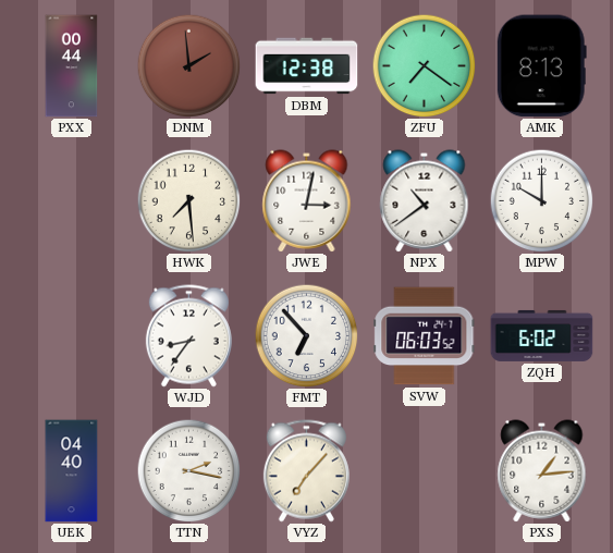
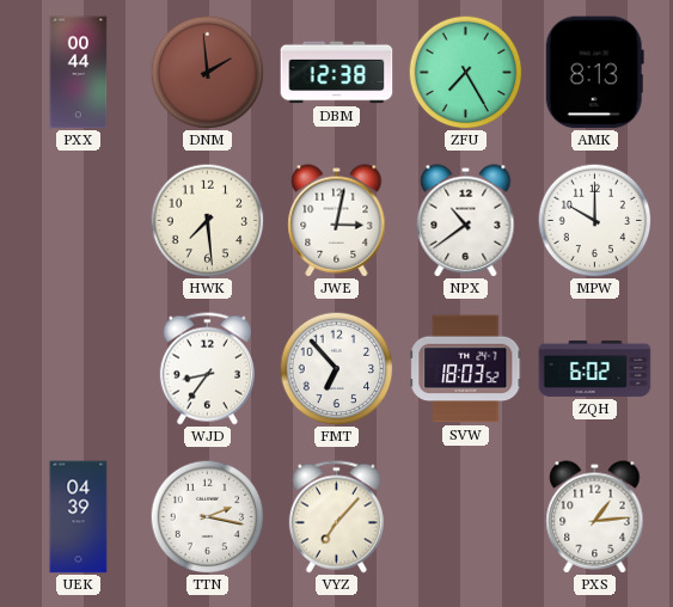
ZFU: 7:21 -> 7:25
SVW: 06:03 -> 18:03
UEK: 04:40 -> 04:39
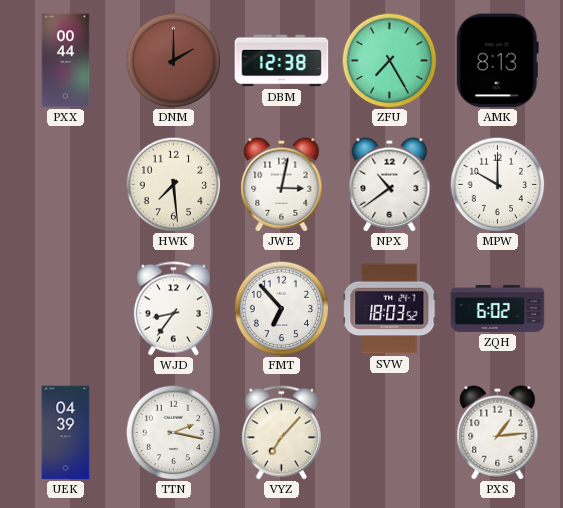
DNM: 1:59 -> 2:00
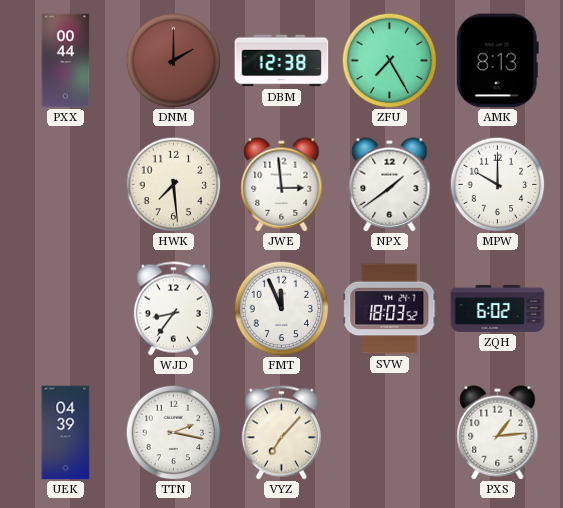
JWE: 3:02 -> 2:59
NPX: 10:39 -> 1:39
FMT: 6:53 -> 11:56
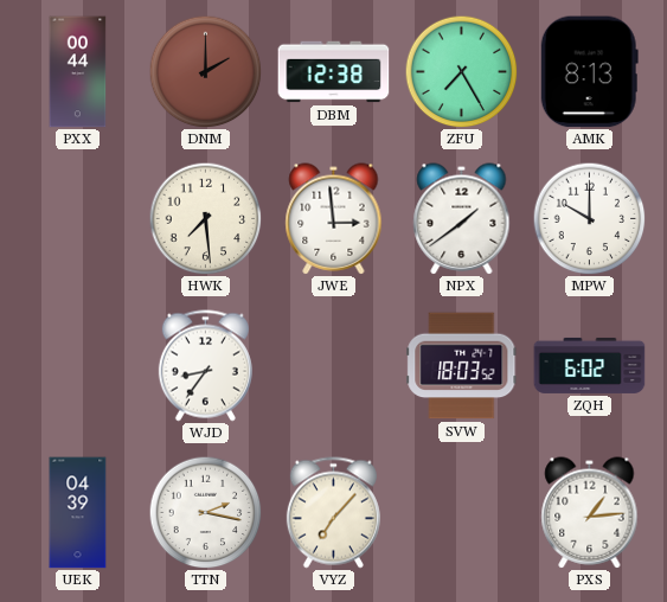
FMT: 11:56 -> none
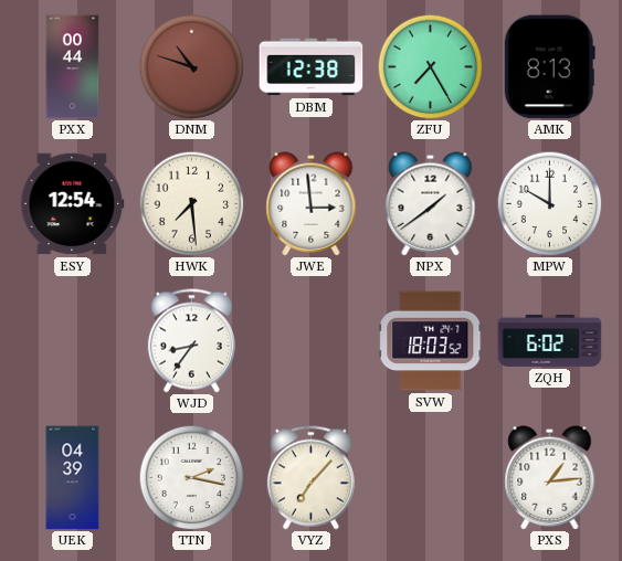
DNM: 2:00 -> 10:48
ESY: none -> 12:54
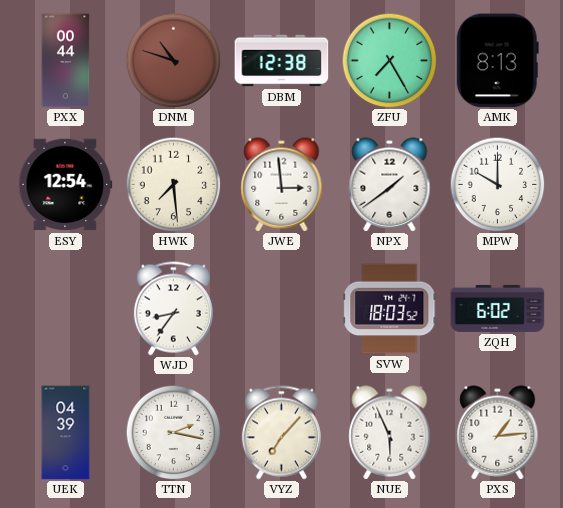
NUE: none -> 5:56
